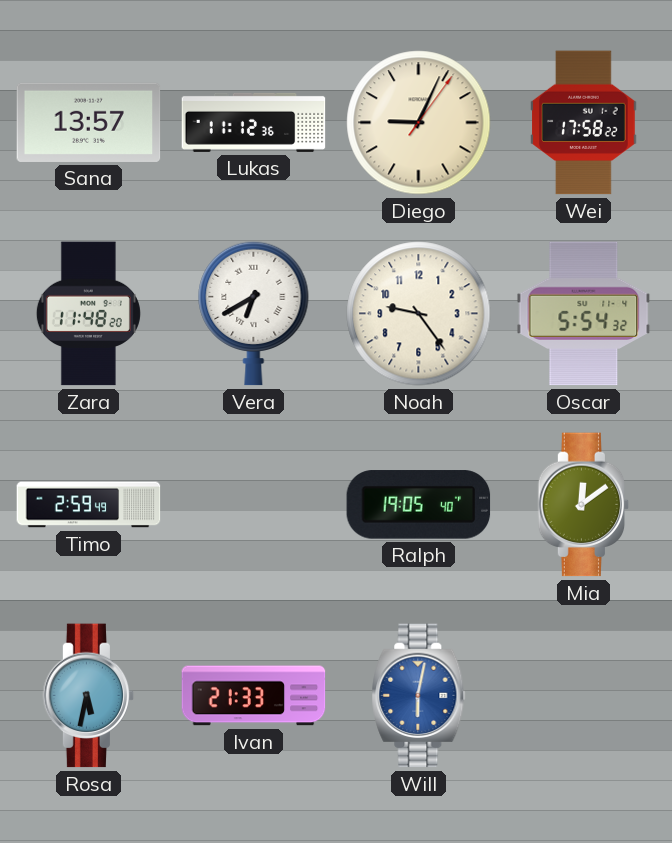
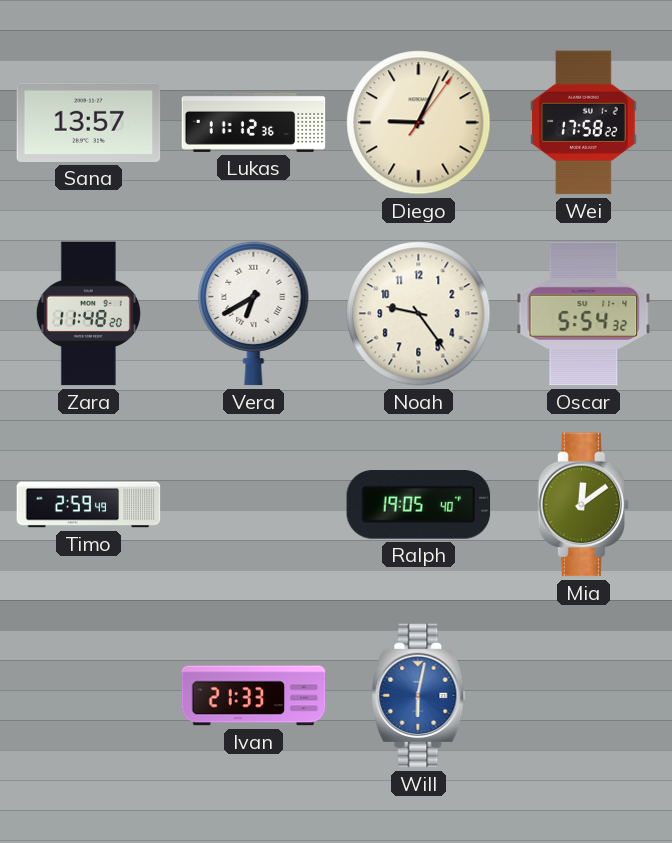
Rosa: 5:32 -> none
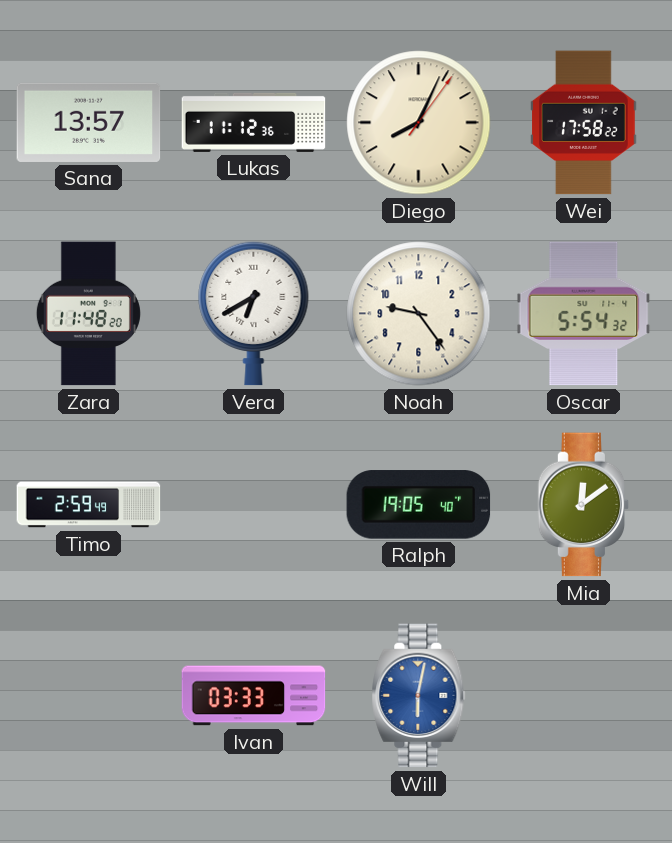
Diego: 9:04 -> 8:04
Ivan: 21:33 -> 03:33
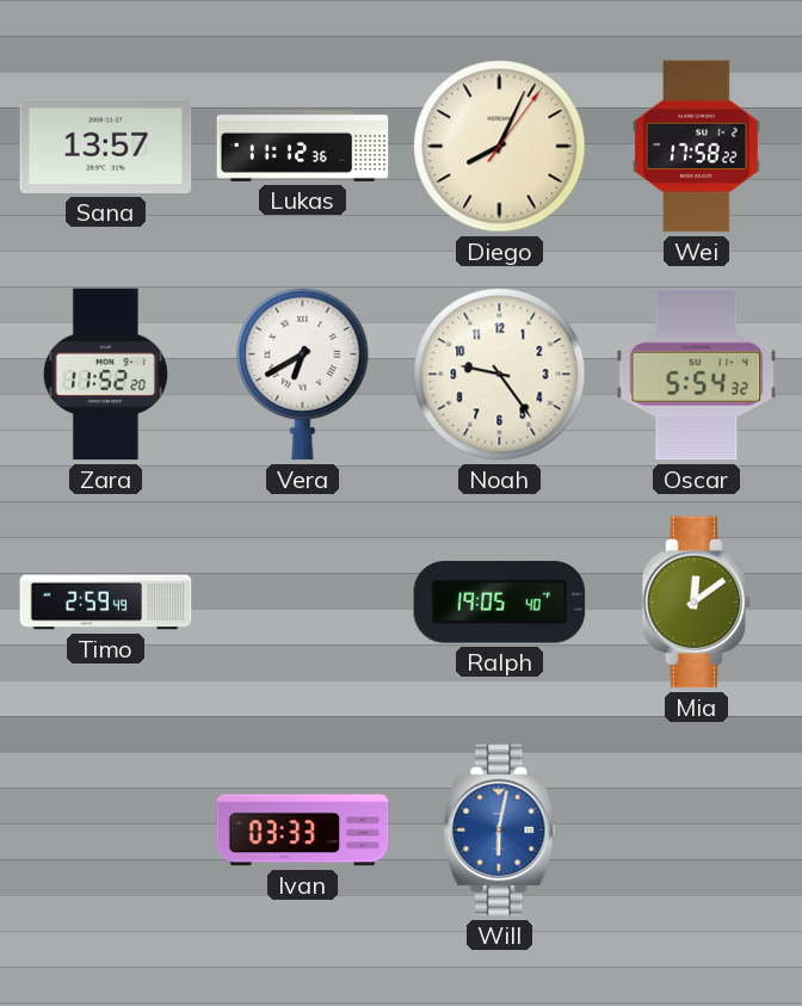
Zara: 11:48 -> 11:52
